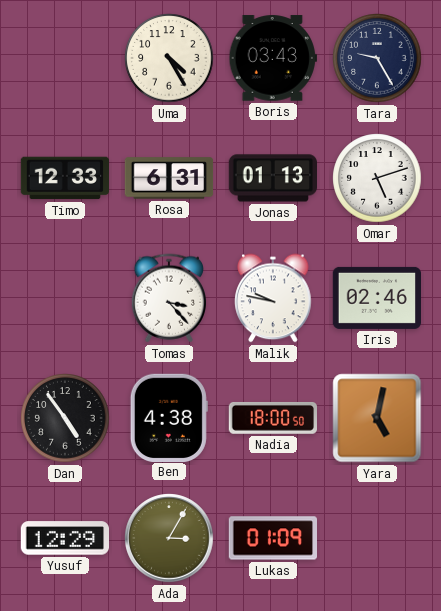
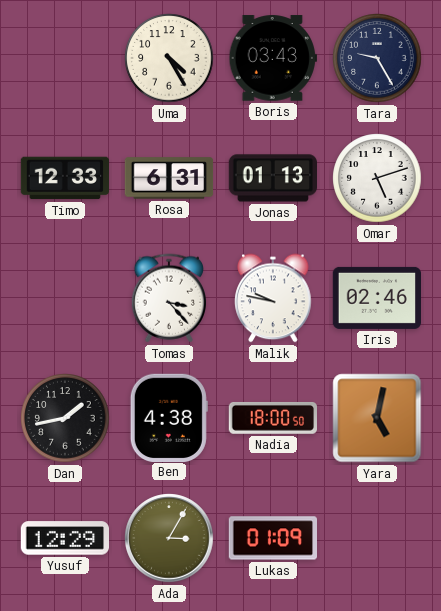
Dan: 4:54 -> 1:43
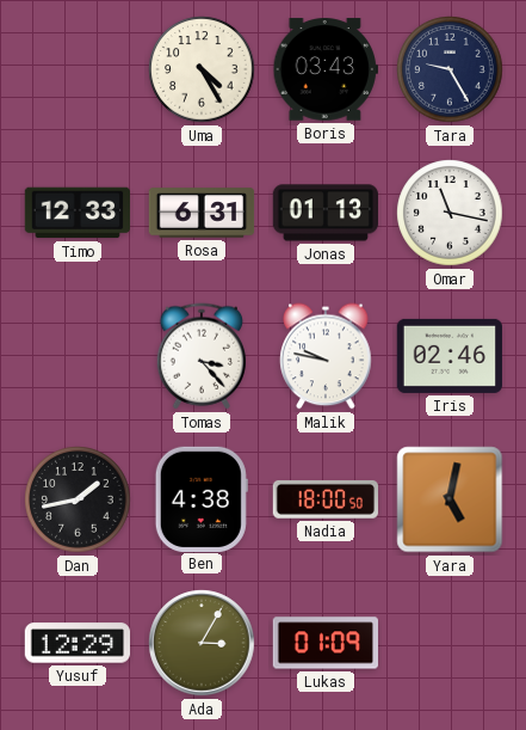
Omar: 5:12 -> 11:17
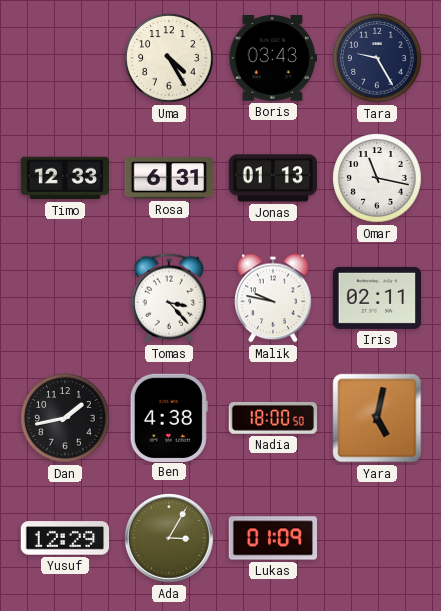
Iris: 02:46 -> 02:11
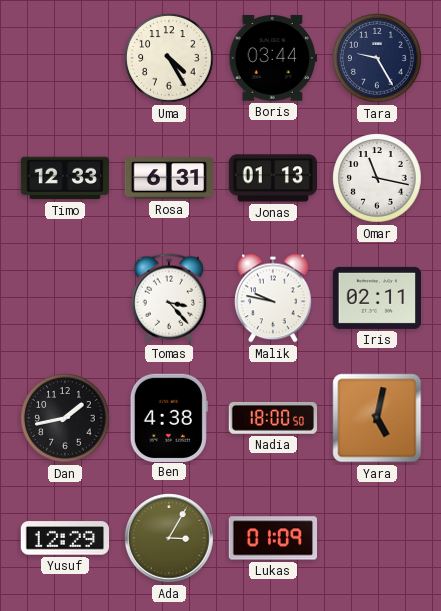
Boris: 03:43 -> 03:44
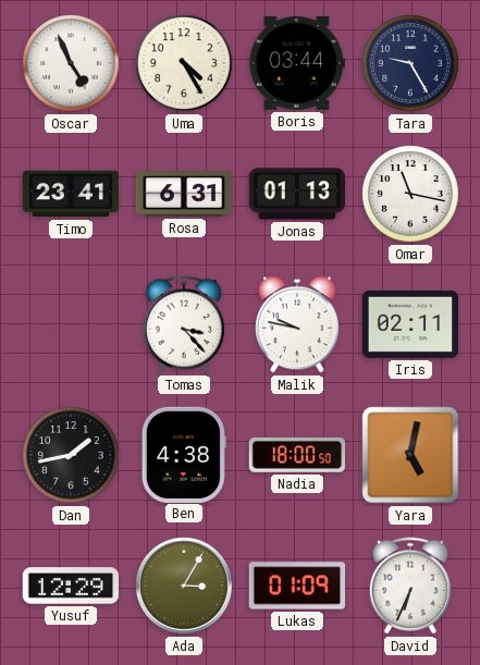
Oscar: none -> 4:56
Timo: 12:33 -> 23:41
David: none -> 6:34
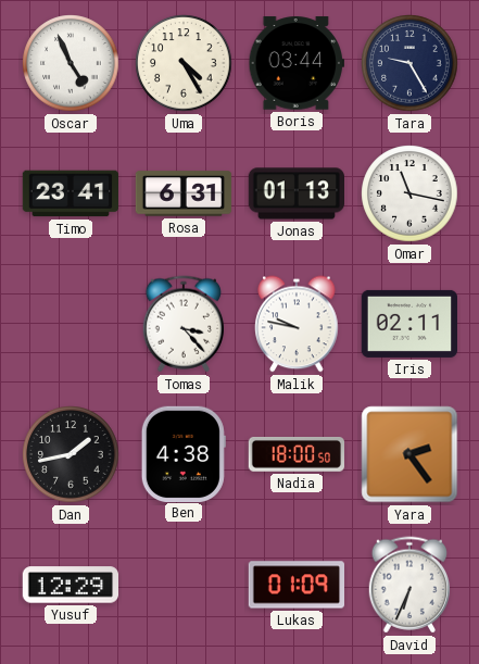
Yara: 5:02 -> 2:24
Ada: 3:05 -> none
